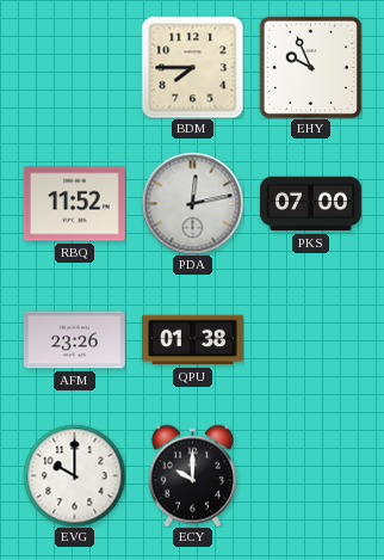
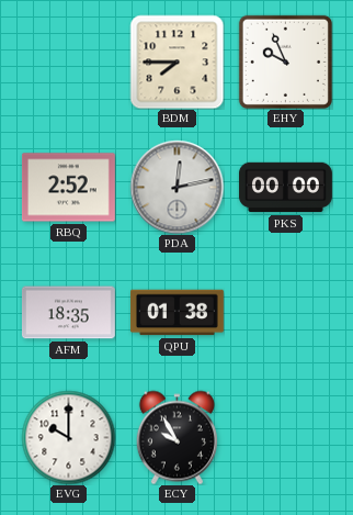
RBQ: 11:52 -> 2:52
PKS: 07:00 -> 00:00
AFM: 23:26 -> 18:35
ECY: 10:00 -> 9:55
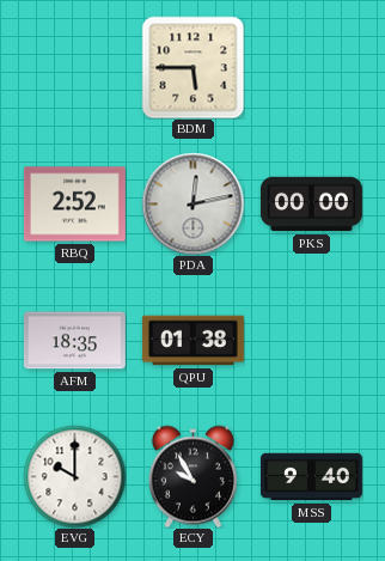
BDM: 7:45 -> 5:45
EHY: 9:56 -> none
MSS: none -> 9:40
